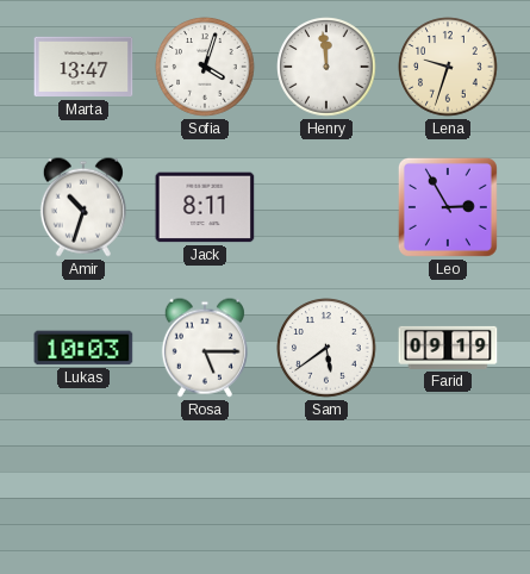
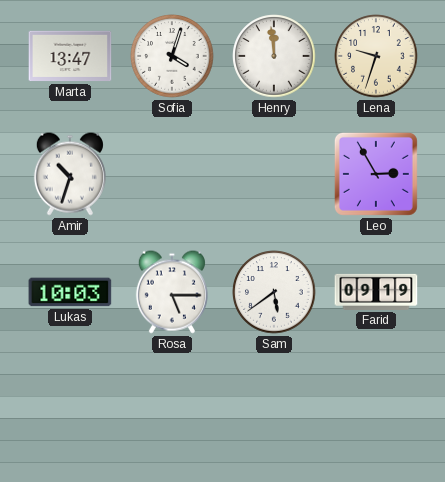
Jack: 8:11 -> none
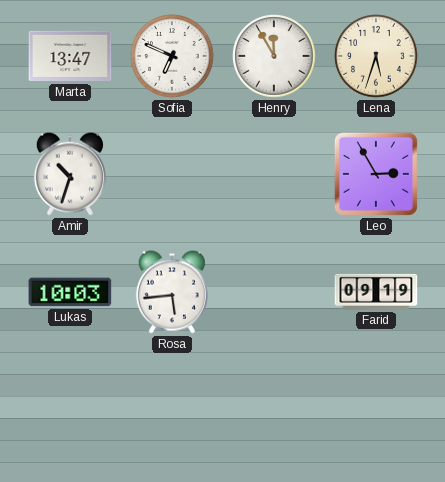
Sofia: 4:03 -> 6:49
Henry: 11:59 -> 11:55
Lena: 9:33 -> 5:33
Rosa: 5:15 -> 5:44
Sam: 5:39 -> none
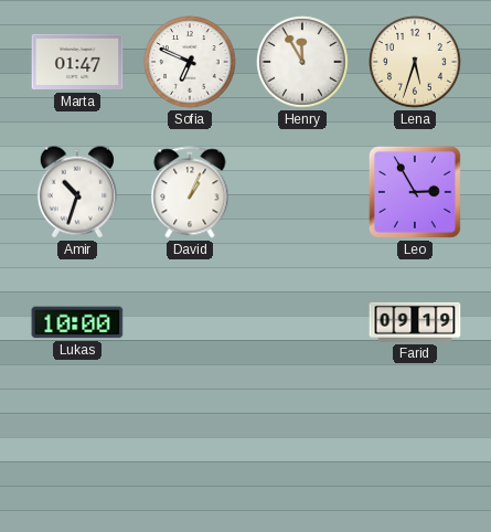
Marta: 13:47 -> 01:47
David: none -> 1:04
Lukas: 10:03 -> 10:00
Rosa: 5:44 -> none
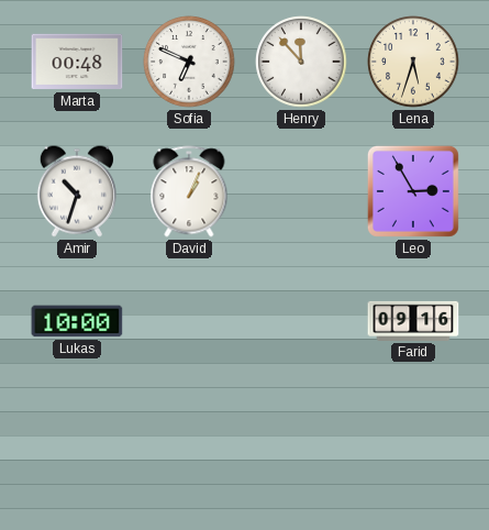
Marta: 01:47 -> 00:48
Henry: 11:55 -> 11:53
Farid: 09:19 -> 09:16
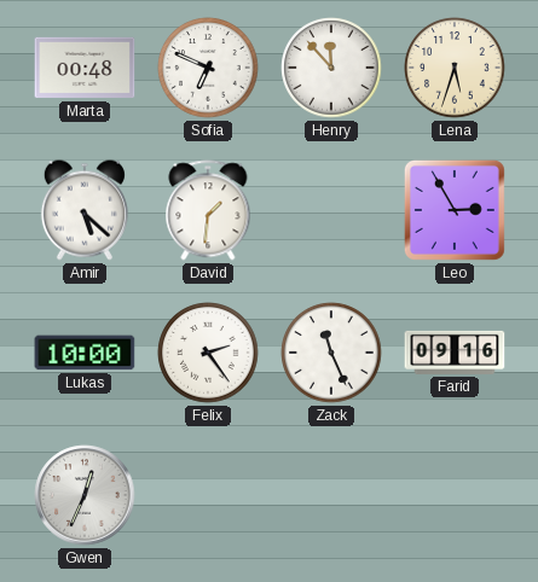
Amir: 10:33 -> 5:22
David: 1:04 -> 1:31
Felix: none -> 2:24
Zack: none -> 11:26
Gwen: none -> 12:34
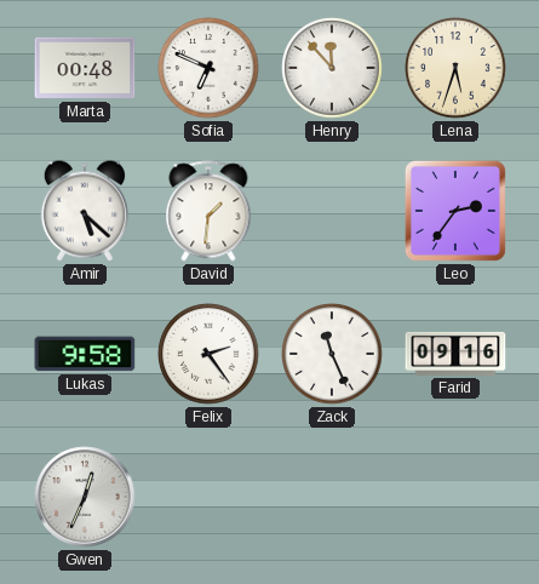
Leo: 2:55 -> 2:36
Lukas: 10:00 -> 9:58
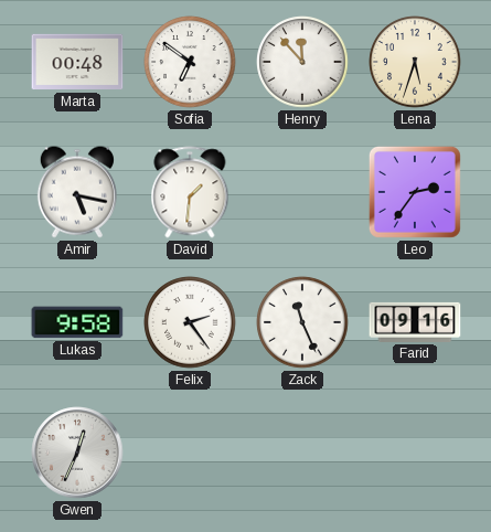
Sofia: 6:49 -> 6:51
Amir: 5:22 -> 5:17
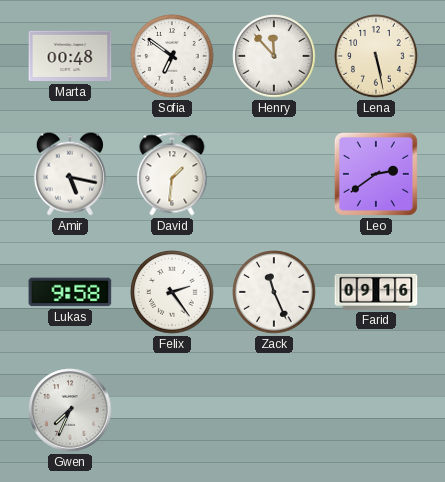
Lena: 5:33 -> 5:28
Leo: 2:36 -> 2:39
Gwen: 12:34 -> 7:34
